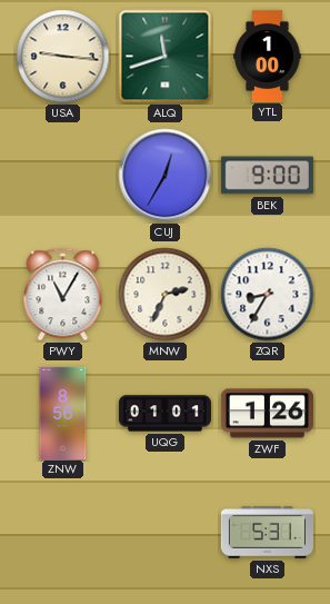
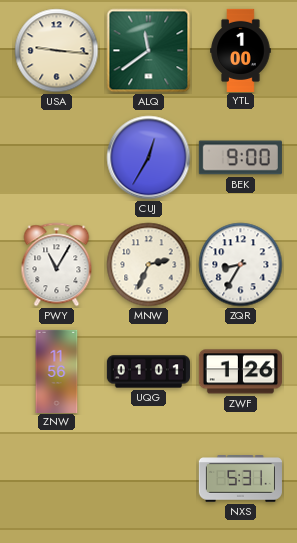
ALQ: 11:42 -> 11:39
ZNW: 8:56 -> 11:56
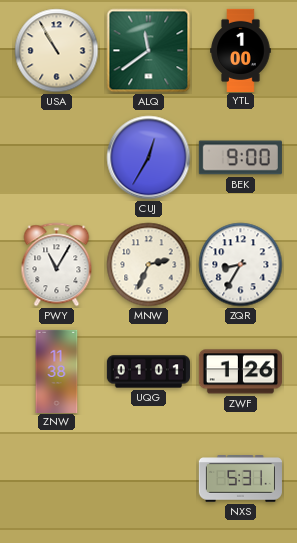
USA: 9:16 -> 10:55
ZNW: 11:56 -> 11:38
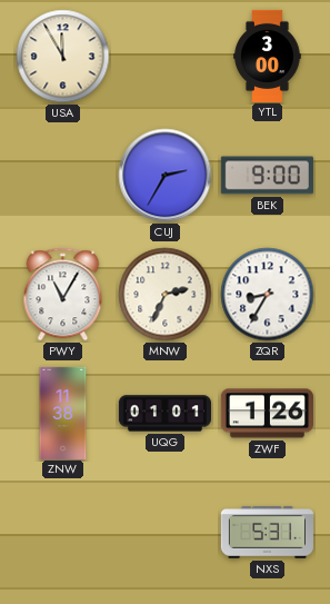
USA: 10:55 -> 11:55
ALQ: 11:39 -> none
YTL: 1:00 -> 3:00
CUJ: 12:35 -> 2:35
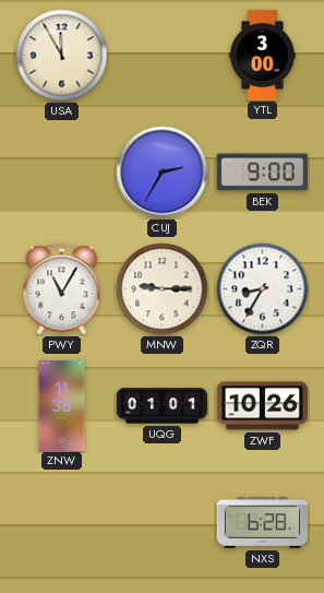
MNW: 2:34 -> 9:15
ZWF: 1:26 -> 10:26
NXS: 5:31 -> 6:28
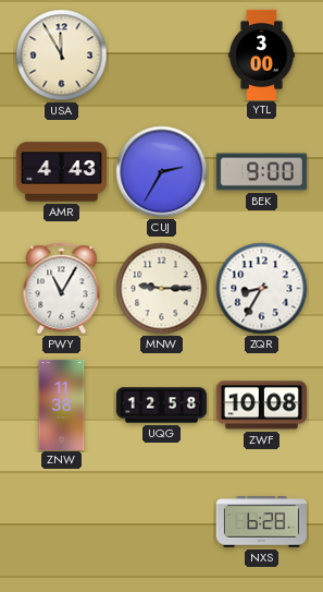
AMR: none -> 4:43
UQG: 01:01 -> 12:58
ZWF: 10:26 -> 10:08
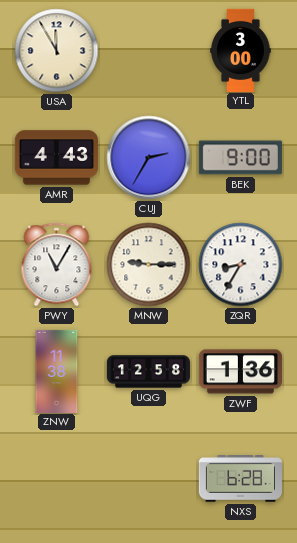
ZWF: 10:08 -> 1:36
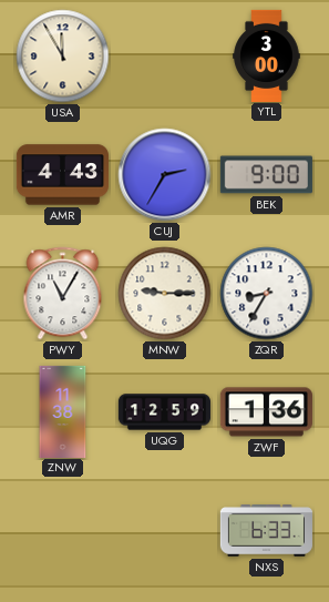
UQG: 12:58 -> 12:59
NXS: 6:28 -> 6:33
